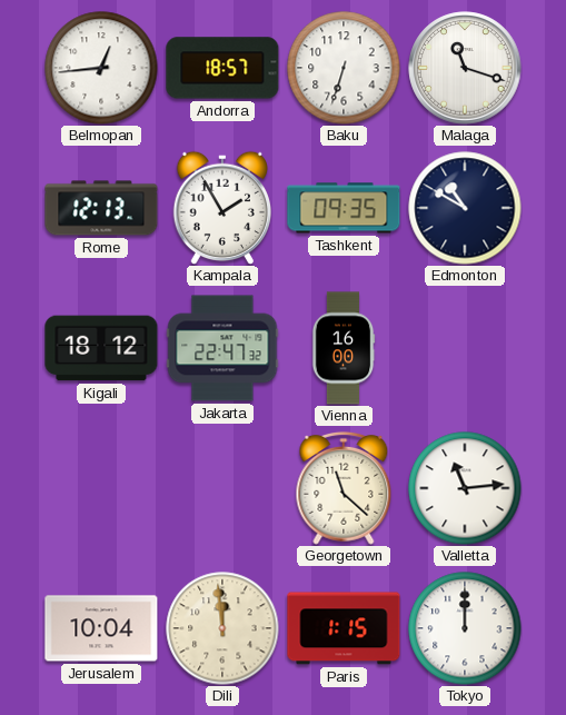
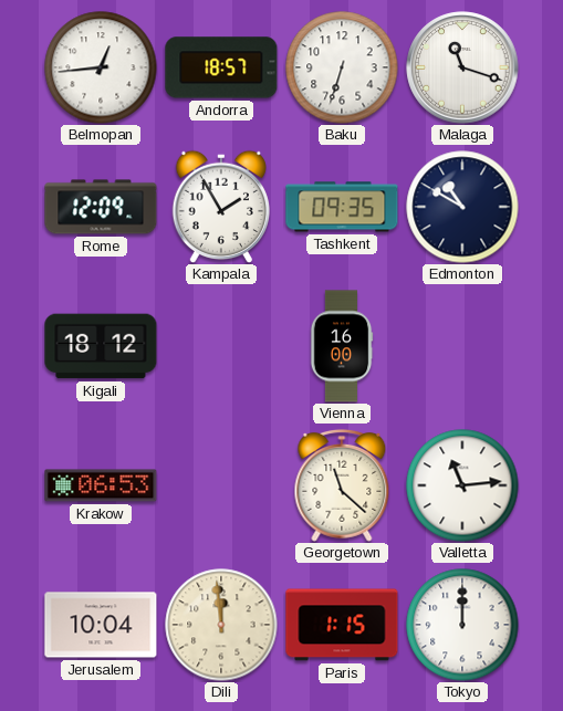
Rome: 12:13 -> 12:09
Jakarta: 22:47 -> none
Krakow: none -> 06:53
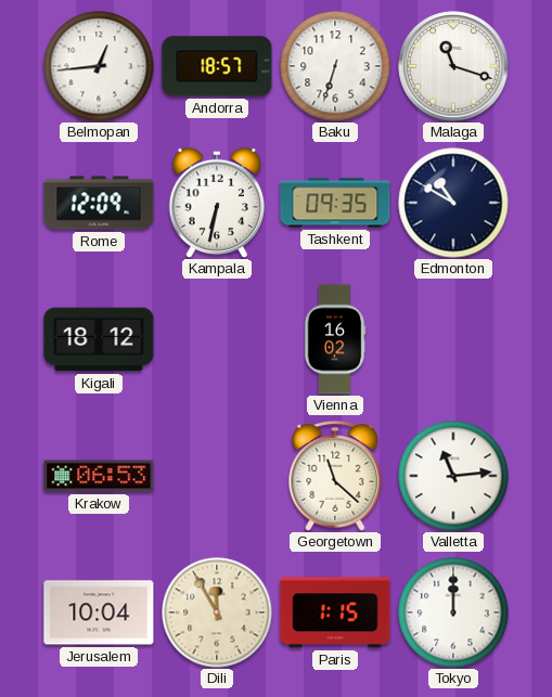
Kampala: 1:55 -> 6:32
Vienna: 16:00 -> 16:02
Dili: 11:59 -> 11:55
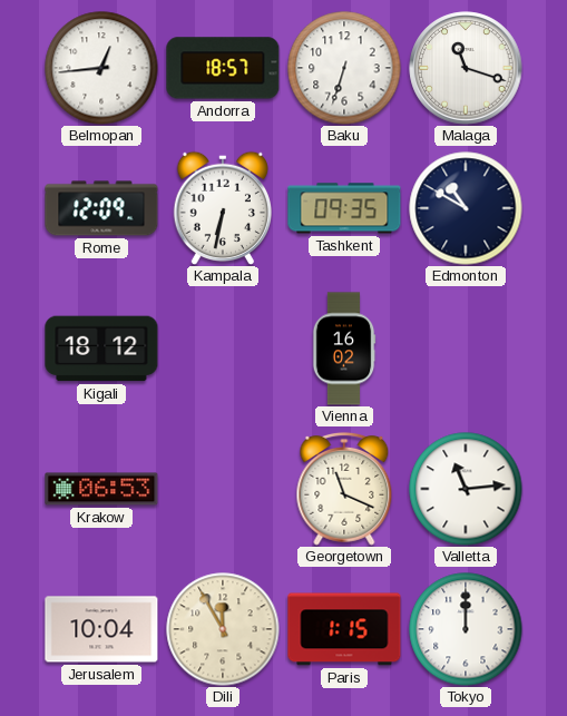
Georgetown: 11:22 -> 11:19
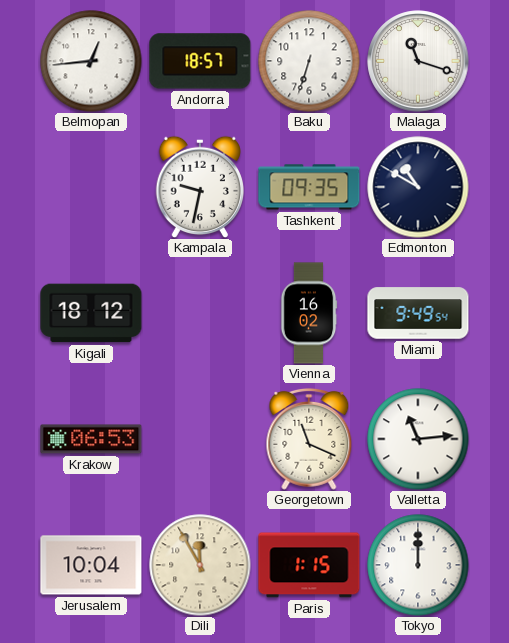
Rome: 12:09 -> none
Kampala: 6:32 -> 9:32
Miami: none -> 9:49
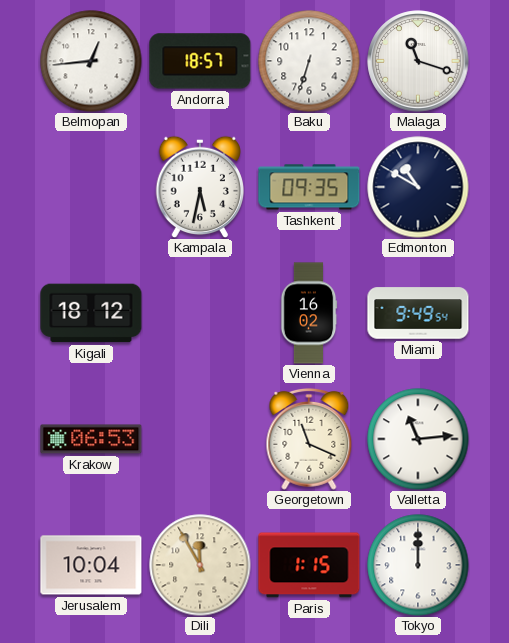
Kampala: 9:32 -> 5:32
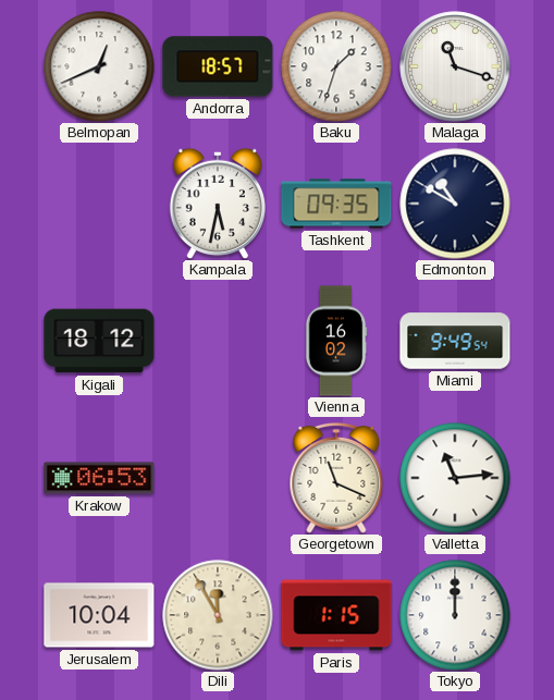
Belmopan: 12:44 -> 12:41
Baku: 6:33 -> 1:33
